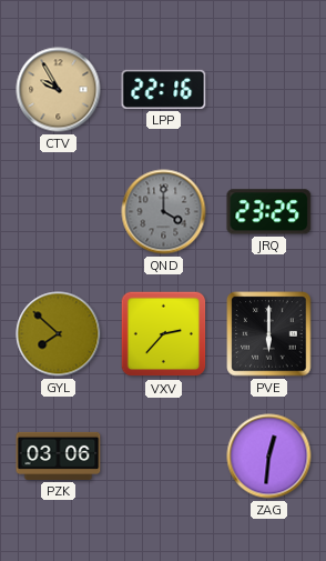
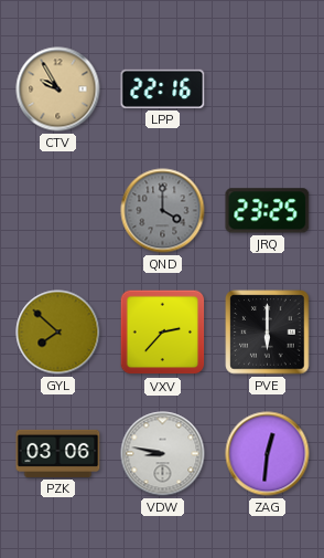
VDW: none -> 8:47
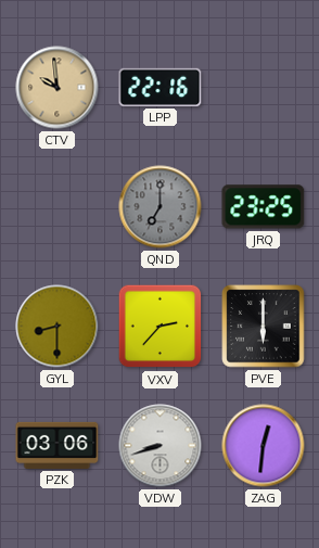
CTV: 9:55 -> 9:59
QND: 4:00 -> 7:00
GYL: 7:52 -> 8:30
VDW: 8:47 -> 8:42
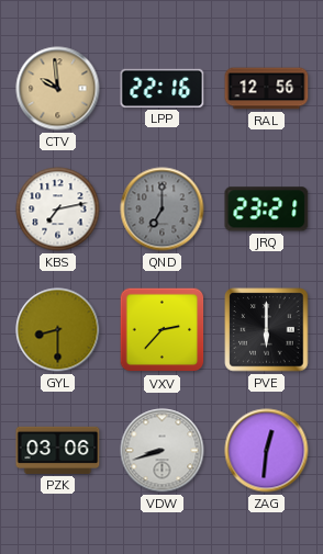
RAL: none -> 12:56
KBS: none -> 7:13
JRQ: 23:25 -> 23:21
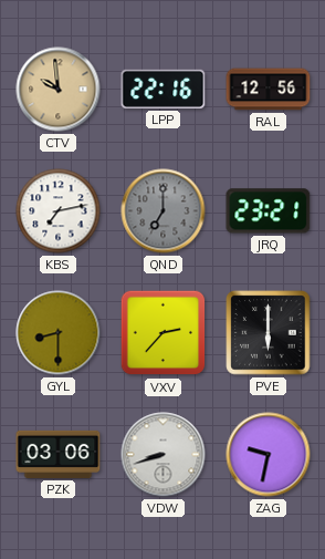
ZAG: 12:31 -> 9:32
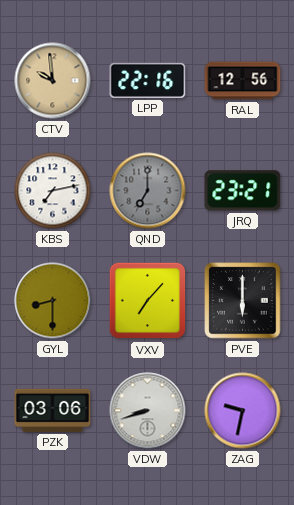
VXV: 2:37 -> 7:07
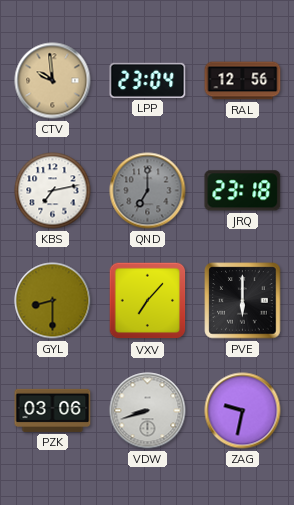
LPP: 22:16 -> 23:04
JRQ: 23:21 -> 23:18
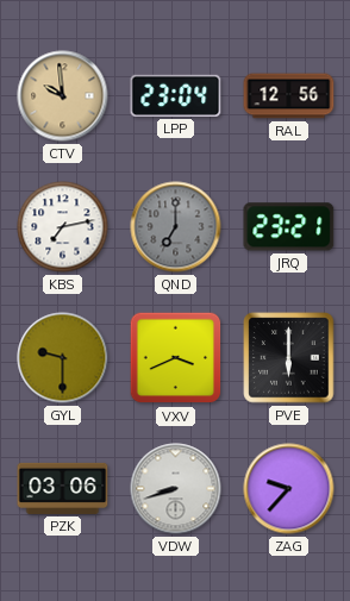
JRQ: 23:18 -> 23:21
GYL: 8:30 -> 9:30
VXV: 7:07 -> 3:41
ZAG: 9:32 -> 9:37
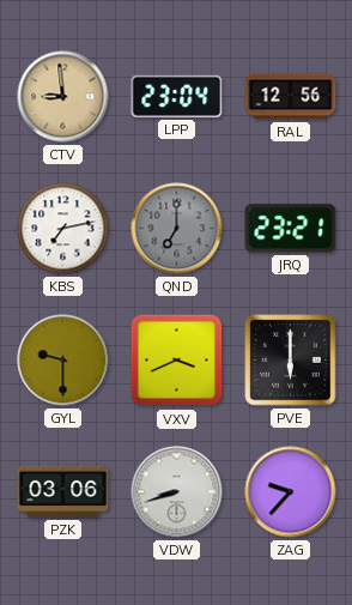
CTV: 9:59 -> 8:59
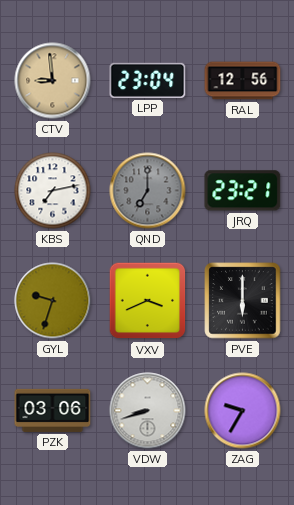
GYL: 9:30 -> 9:33
ZAG: 9:37 -> 9:35
